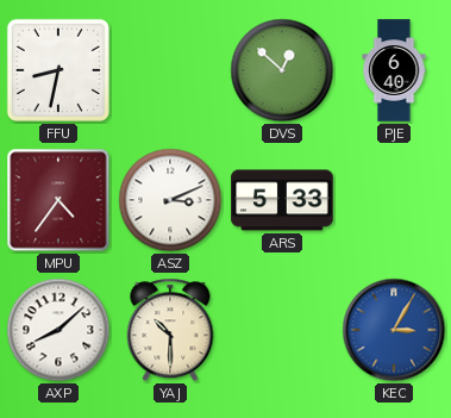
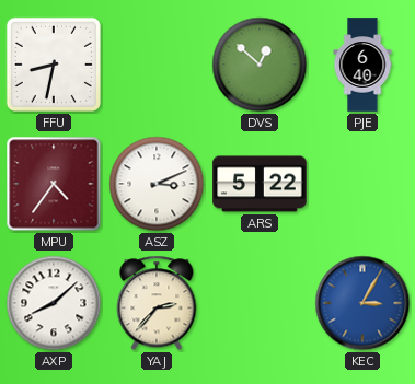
ARS: 5:33 -> 5:22
YAJ: 10:30 -> 2:37
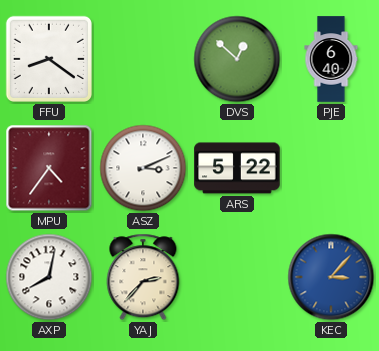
FFU: 8:32 -> 8:21
AXP: 8:08 -> 8:02
KEC: 3:05 -> 3:07
